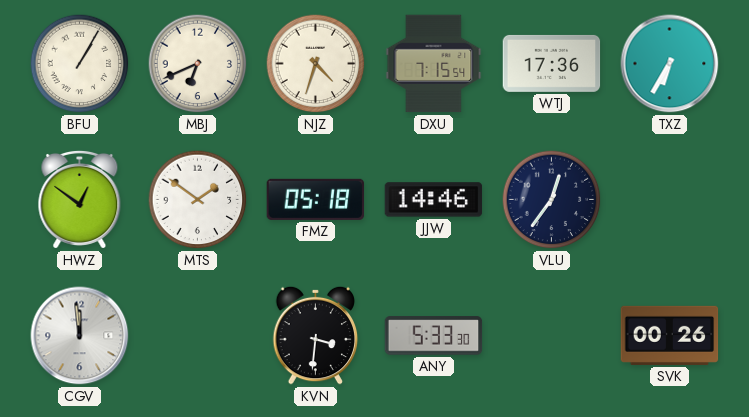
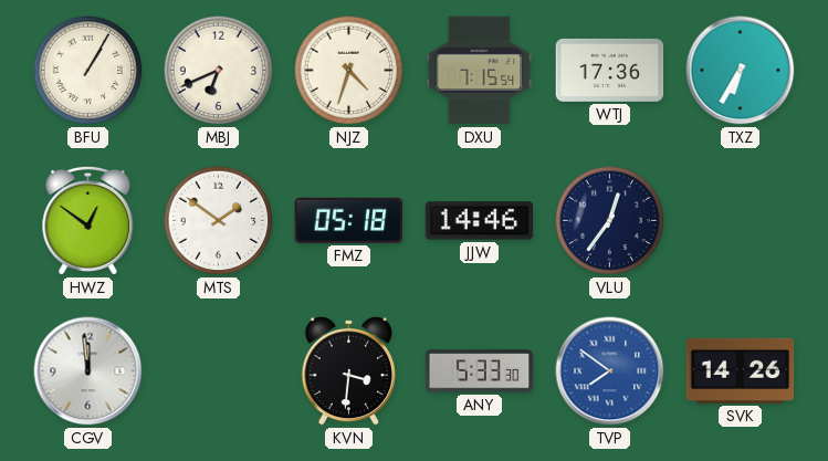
TVP: none -> 7:51
SVK: 00:26 -> 14:26
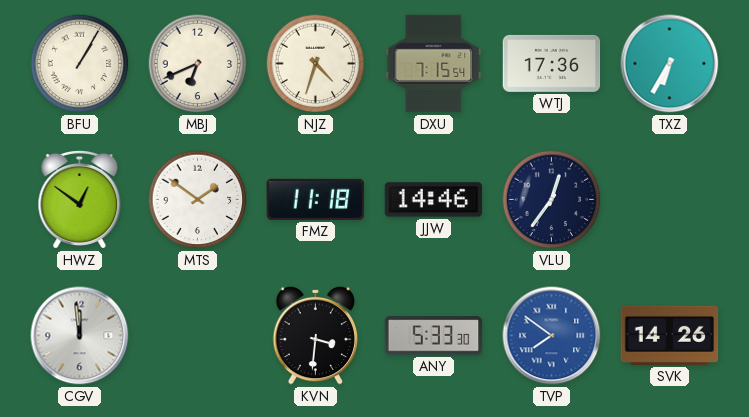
FMZ: 05:18 -> 11:18
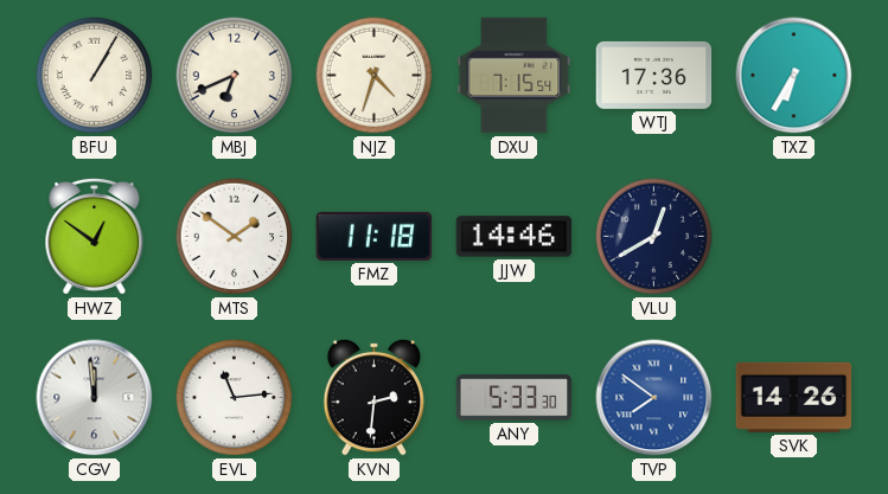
VLU: 12:36 -> 12:40
EVL: none -> 11:14
KVN: 3:31 -> 2:31
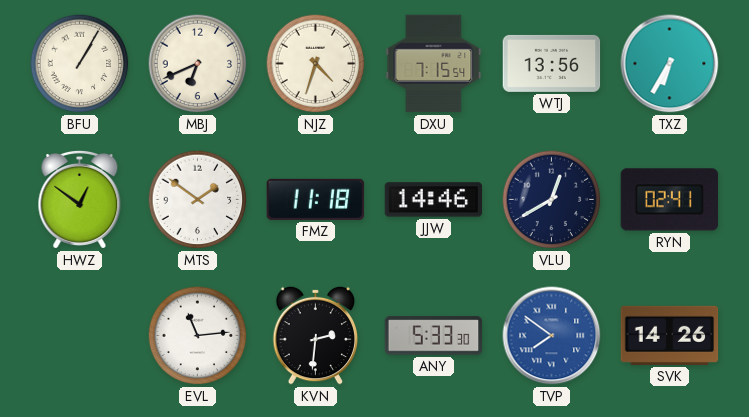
WTJ: 17:36 -> 13:56
RYN: none -> 02:41
CGV: 11:59 -> none
